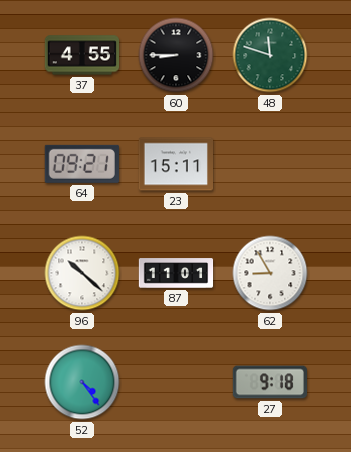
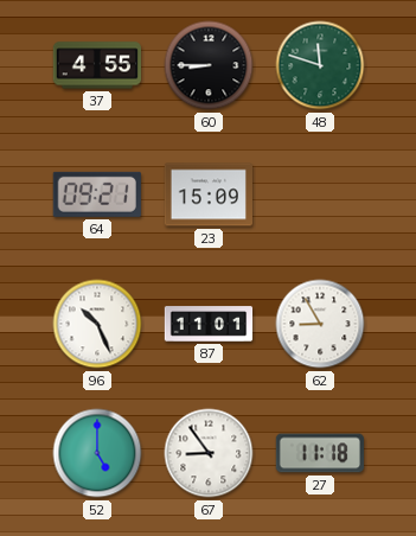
23: 15:11 -> 15:09
96: 10:22 -> 10:26
52: 4:24 -> 5:00
67: none -> 8:54
27: 9:18 -> 11:18
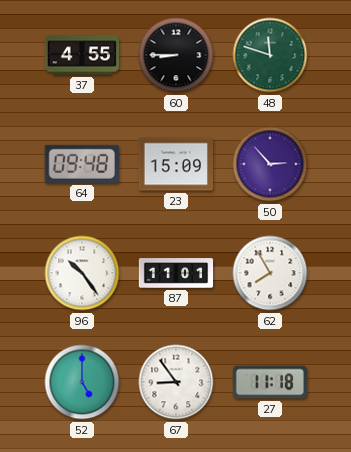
64: 09:21 -> 09:48
50: none -> 2:53
96: 10:26 -> 10:24
62: 8:55 -> 7:55
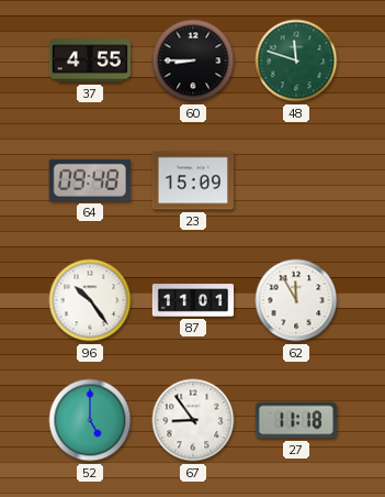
50: 2:53 -> none
62: 7:55 -> 11:55
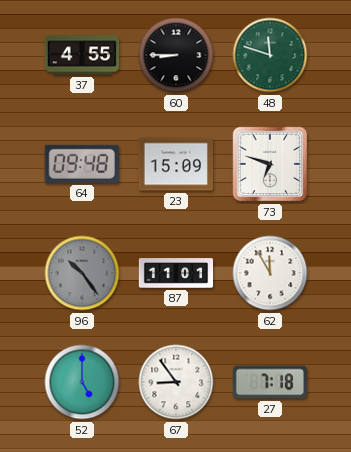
73: none -> 6:48
96 dial: white -> grey
27: 11:18 -> 7:18
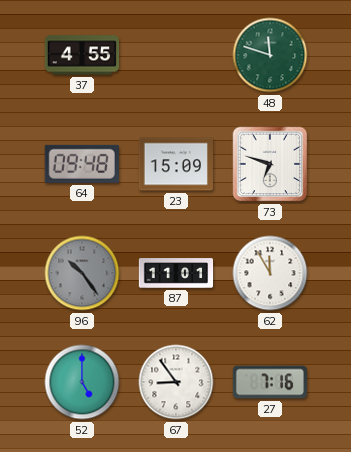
60: 8:45 -> none
27: 7:18 -> 7:16
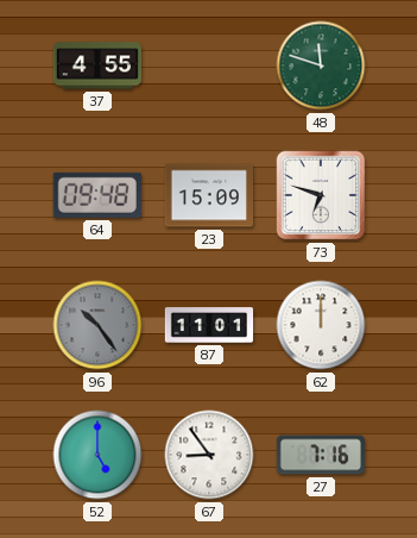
62: 11:55 -> 12:00
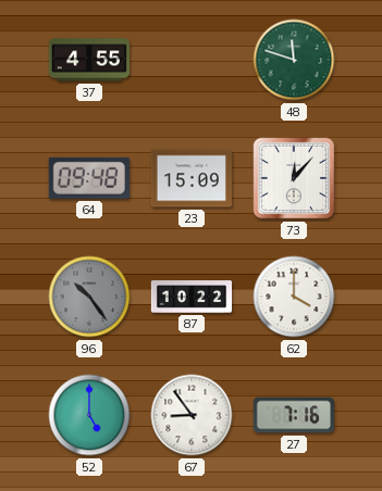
73: 6:48 -> 12:07
87: 11:01 -> 10:22
62: 12:00 -> 4:00
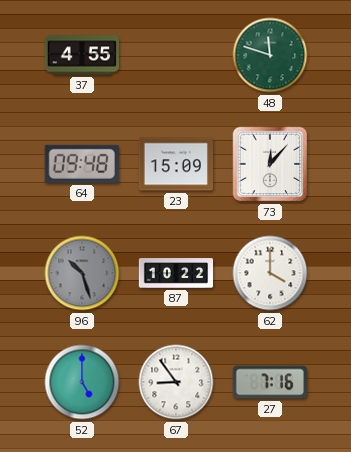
96: 10:24 -> 10:27
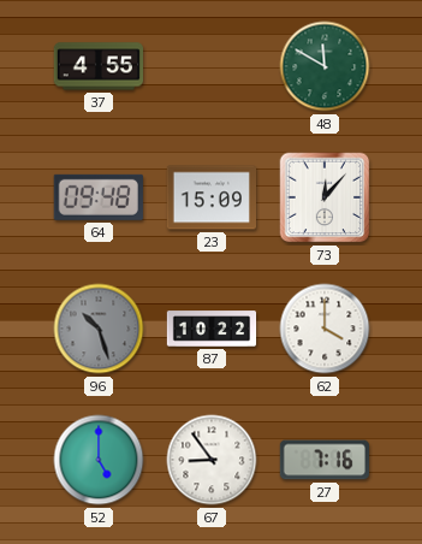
48: 11:48 -> 11:50
